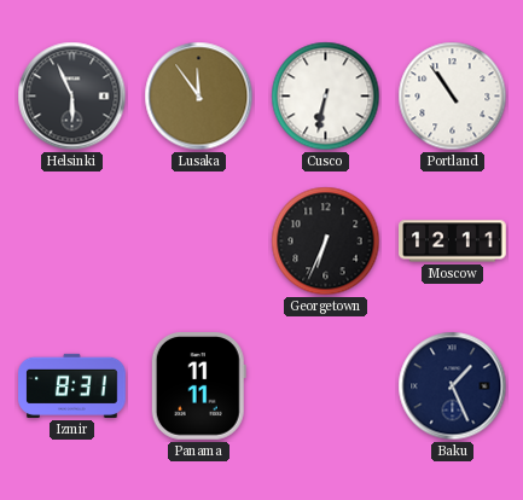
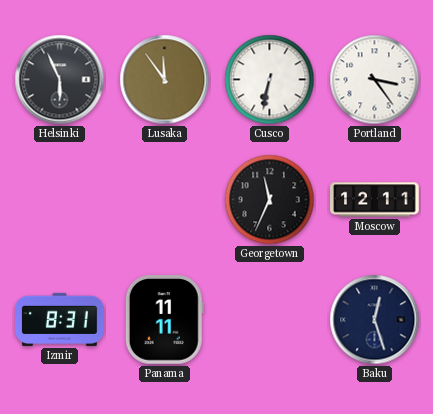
Portland: 10:54 -> 3:24
Georgetown: 6:34 -> 11:34
Baku: 1:26 -> 12:27
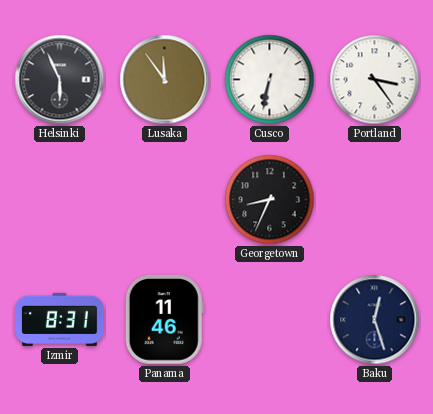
Georgetown: 11:34 -> 8:34
Moscow: 12:11 -> none
Panama: 11:11 -> 11:46
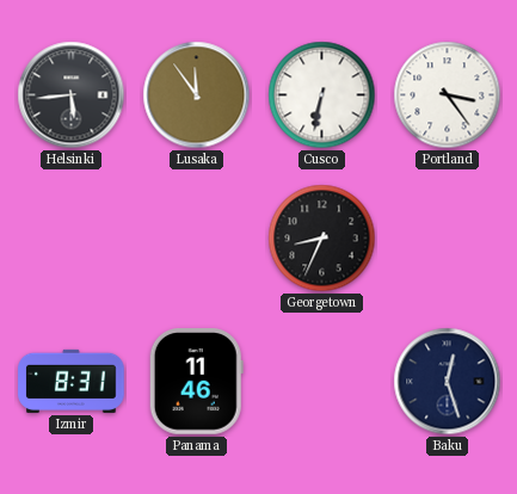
Helsinki: 5:56 -> 5:44
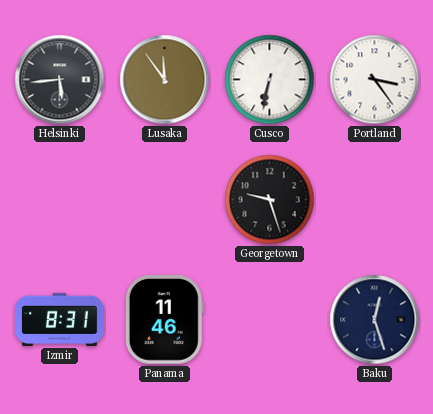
Georgetown: 8:34 -> 9:27
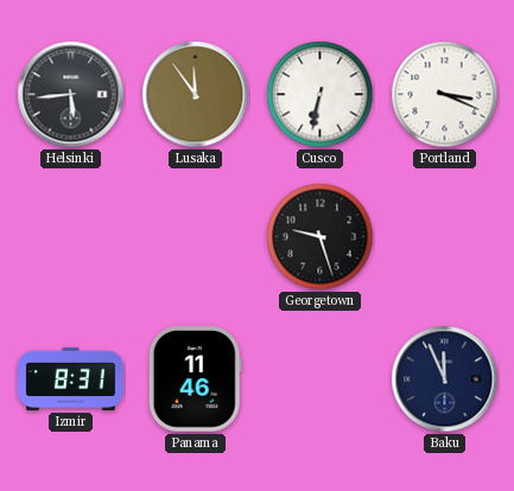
Portland: 3:24 -> 3:19
Baku: 12:27 -> 11:56
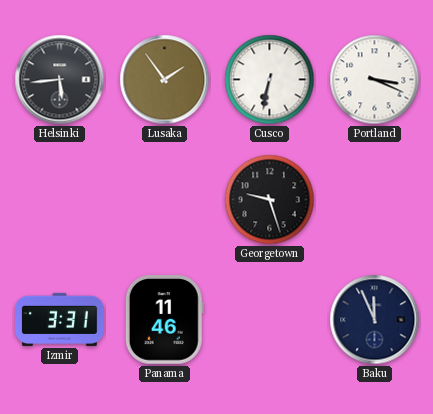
Lusaka: 11:54 -> 1:54
Izmir: 8:31 -> 3:31
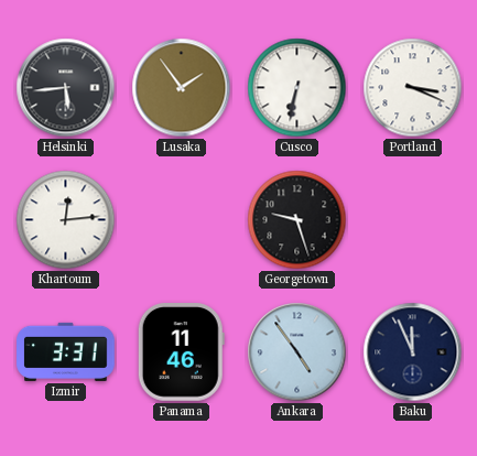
Khartoum: none -> 12:14
Ankara: none -> 4:54
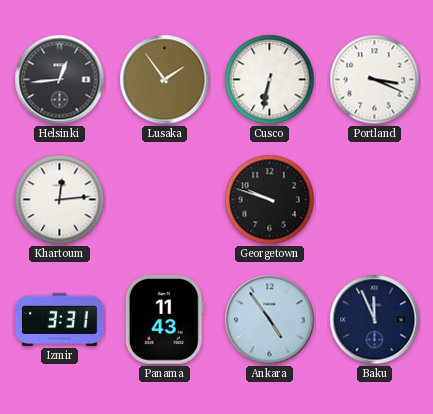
Helsinki: 5:44 -> 12:44
Georgetown: 9:27 -> 9:48
Panama: 11:46 -> 11:43
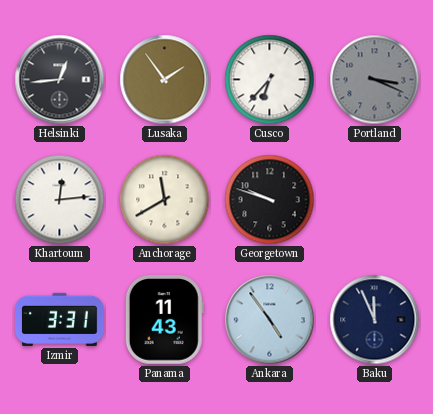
Cusco: 6:32 -> 6:37
Portland dial: white -> grey
Anchorage: none -> 11:40
